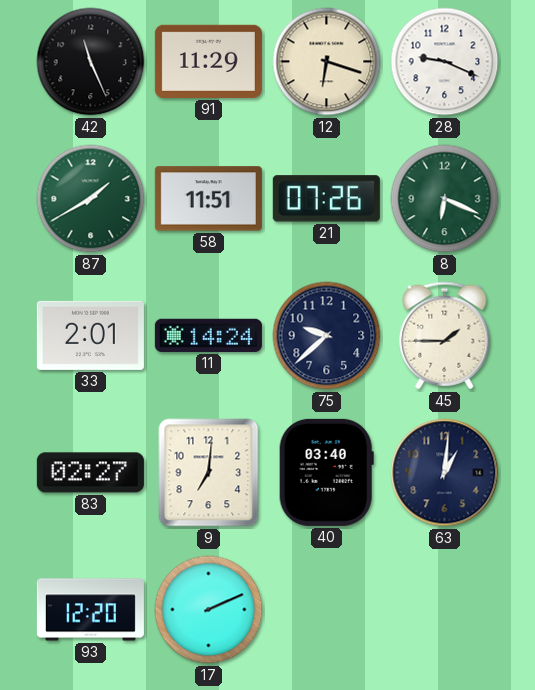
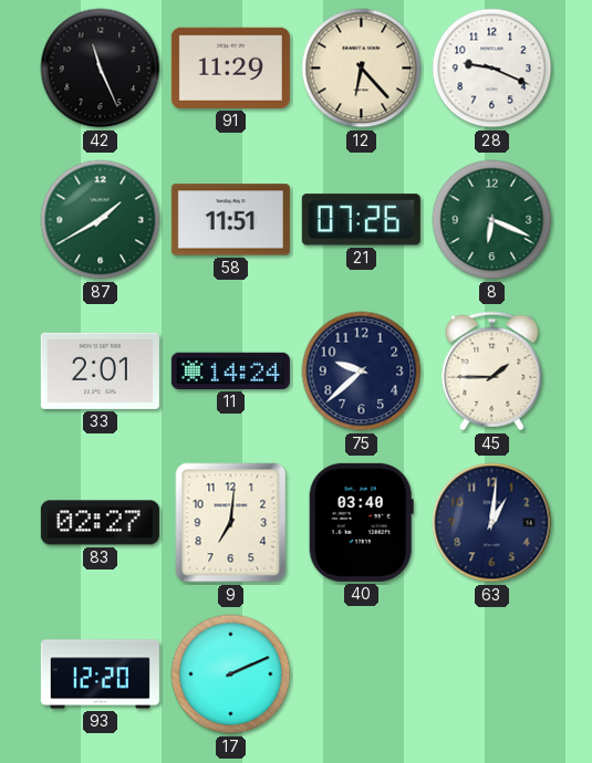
12: 6:18 -> 6:23
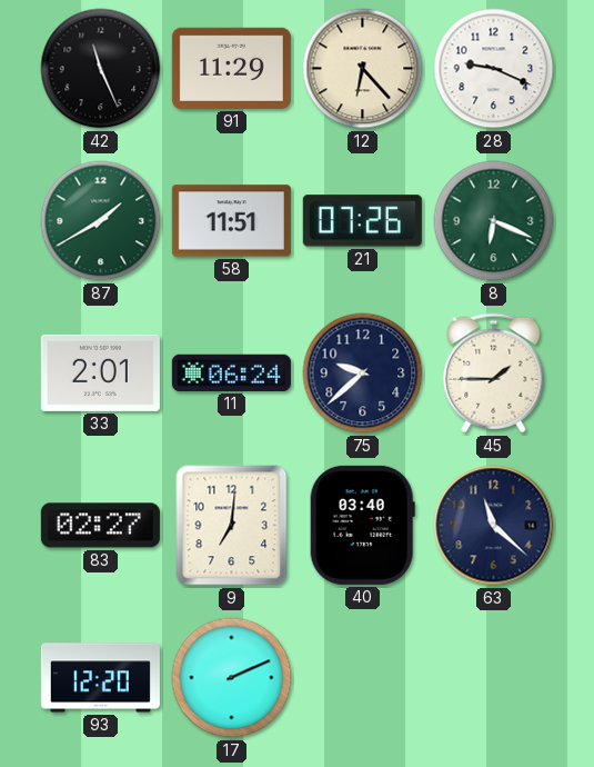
11: 14:24 -> 06:24
63: 1:01 -> 11:22
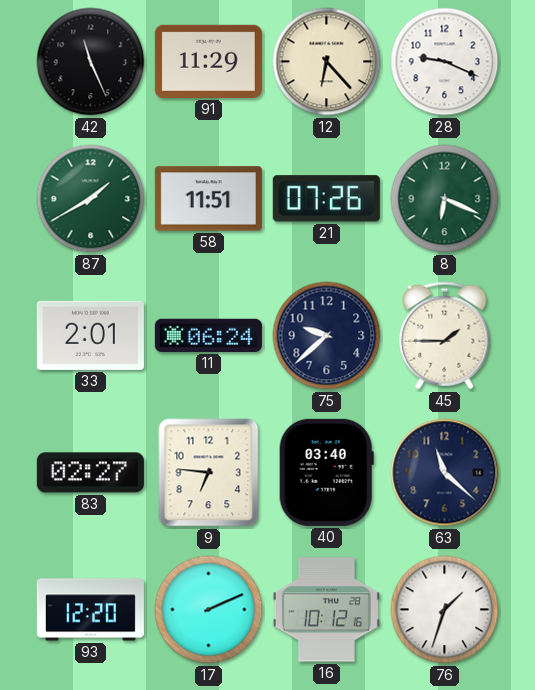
9: 7:01 -> 6:46
16: none -> 10:12
76: none -> 1:33
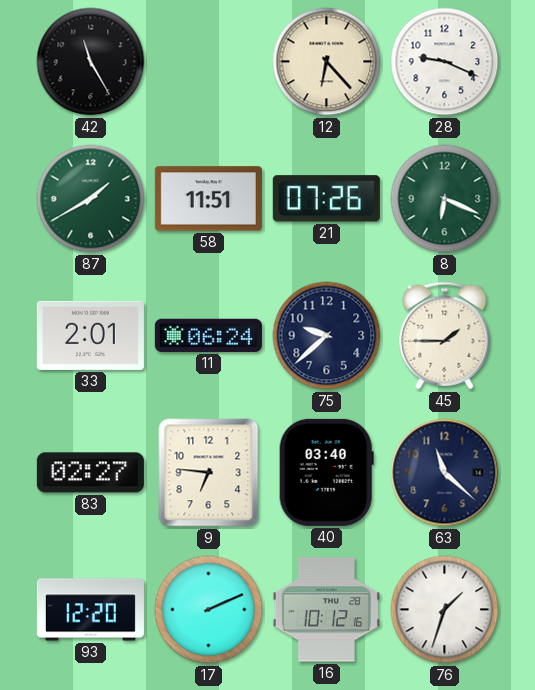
42: 11:26 -> 11:25
91: 11:29 -> none
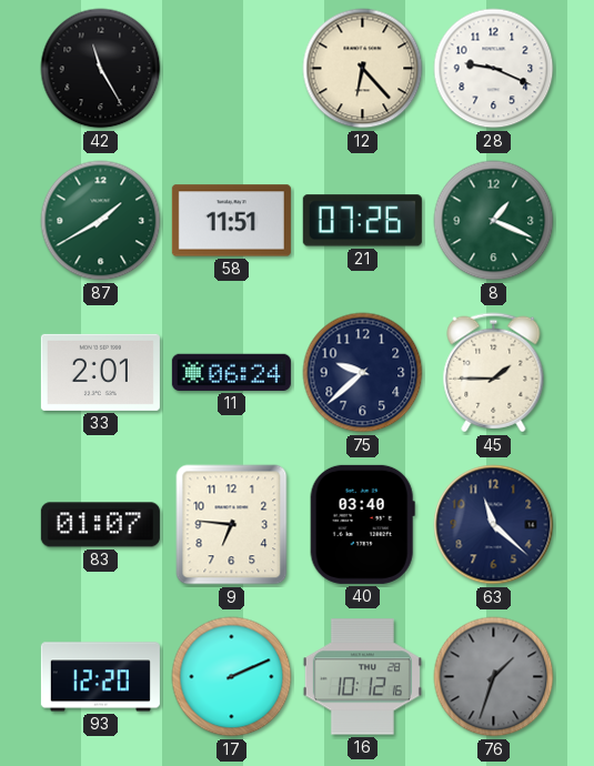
8: 6:19 -> 1:19
83: 02:27 -> 01:07
76 dial: white -> grey
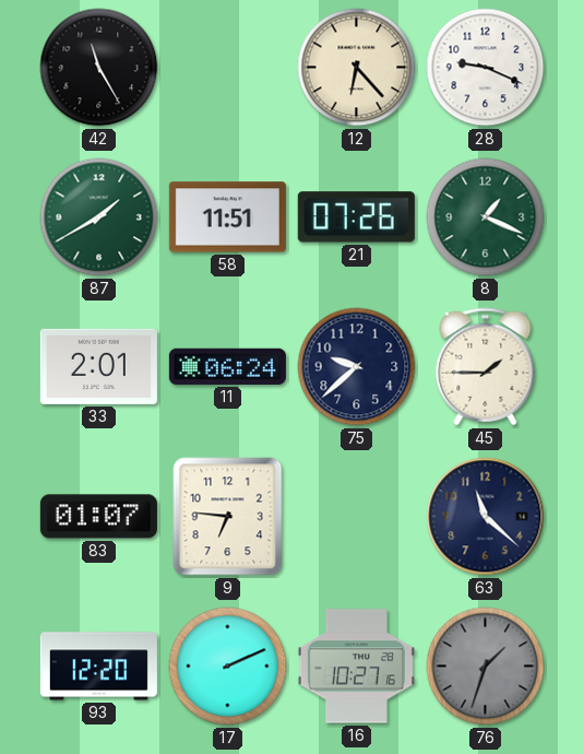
40: 03:40 -> none
16: 10:12 -> 10:27
